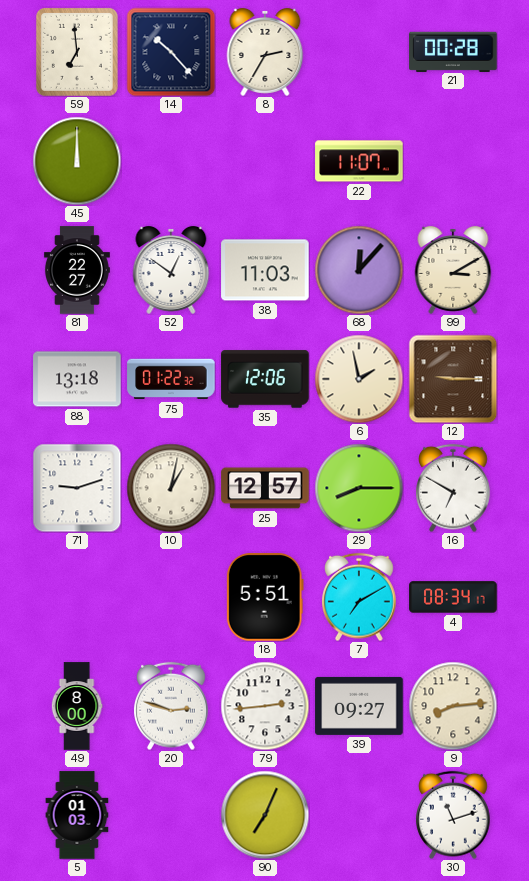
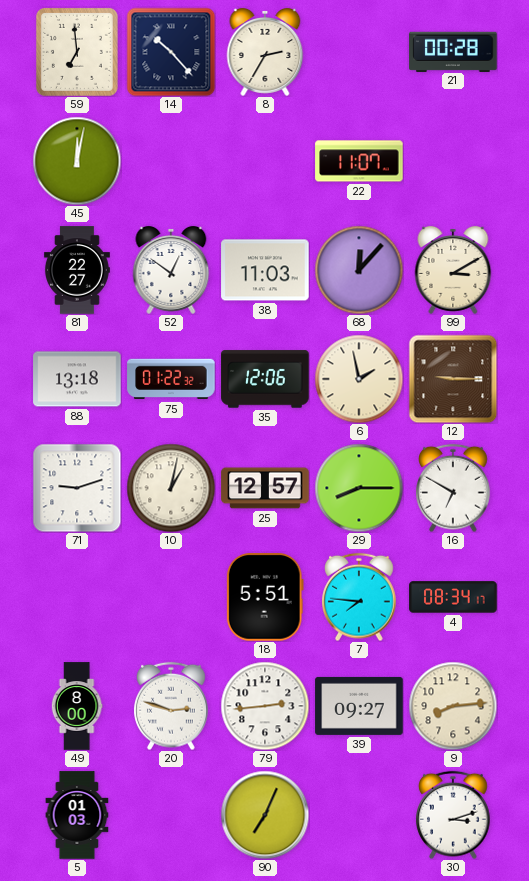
45: 12:00 -> 12:02
7: 7:10 -> 7:46
30: 11:12 -> 3:12
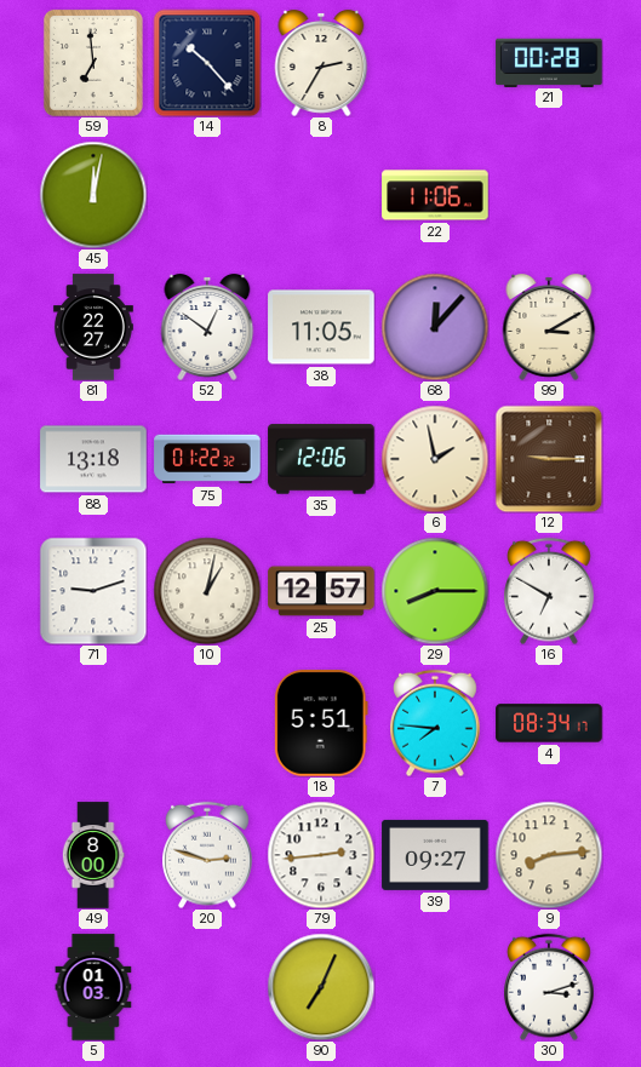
22: 11:07 -> 11:06
38: 11:03 -> 11:05
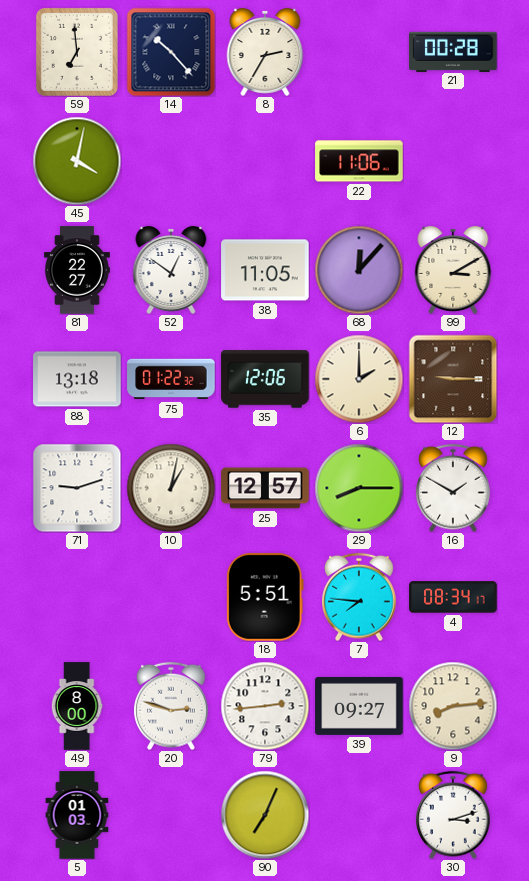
45: 12:02 -> 4:02
6: 1:58 -> 2:00
16: 6:50 -> 1:50
